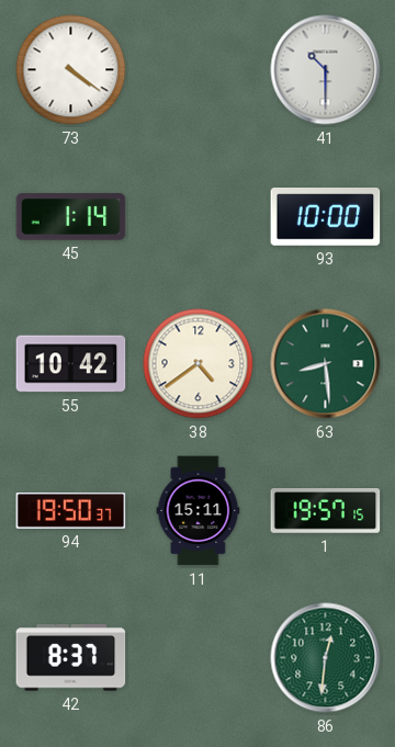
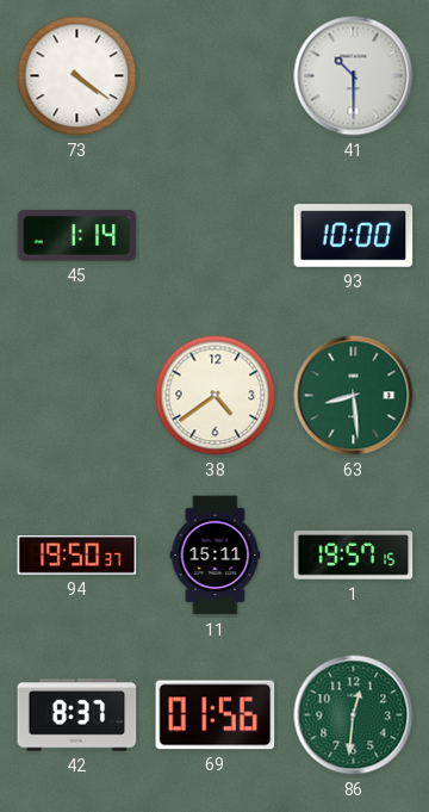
55: 10:42 -> none
69: none -> 01:56
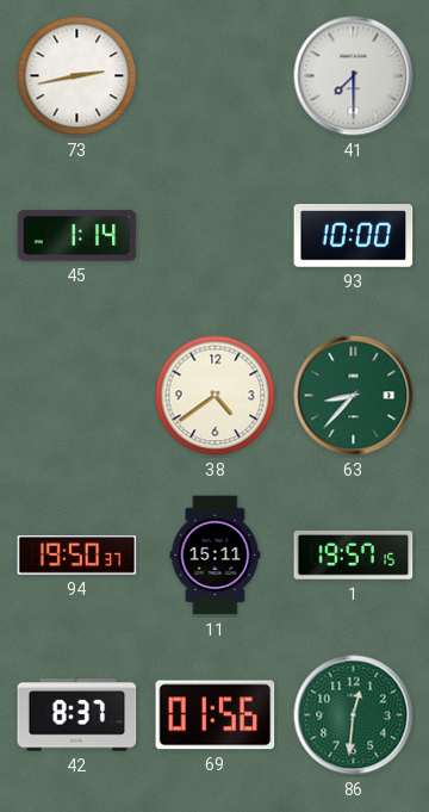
73: 4:21 -> 2:43
41: 10:30 -> 7:30
63: 8:29 -> 8:37
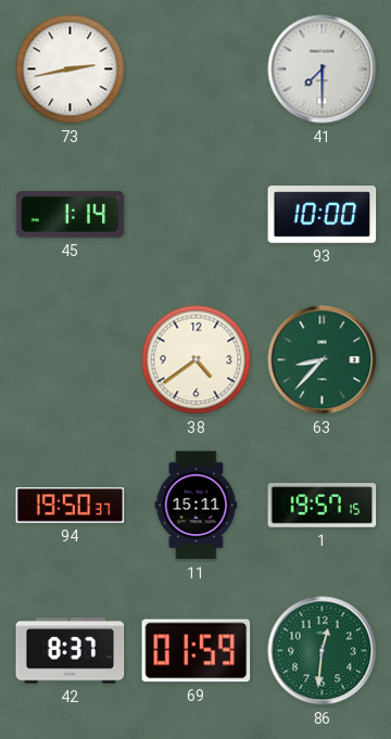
69: 01:56 -> 01:59
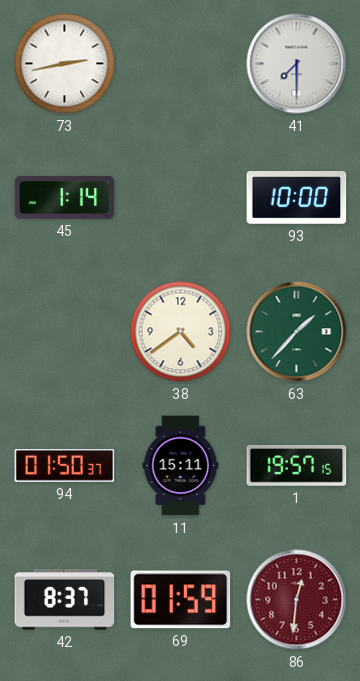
63: 8:37 -> 1:37
94: 19:50 -> 01:50
86 dial: green -> burgundy
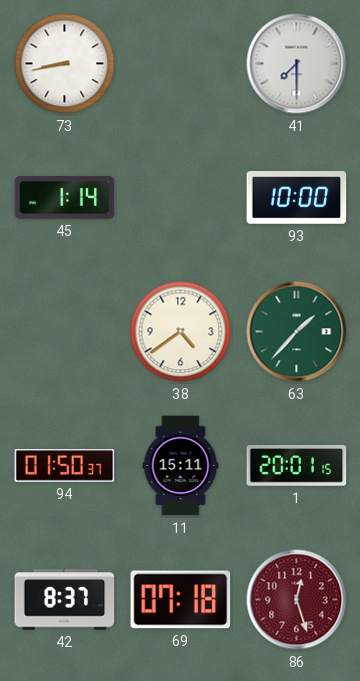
73: 2:43 -> 8:43
1: 19:57 -> 20:01
69: 01:59 -> 07:18
86: 12:31 -> 12:27
